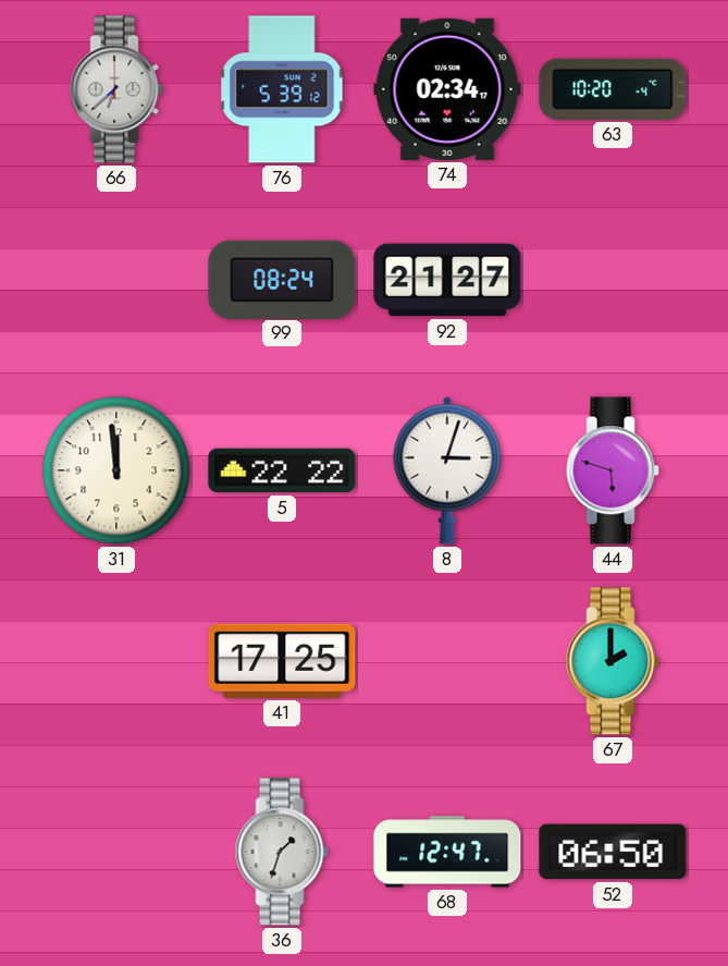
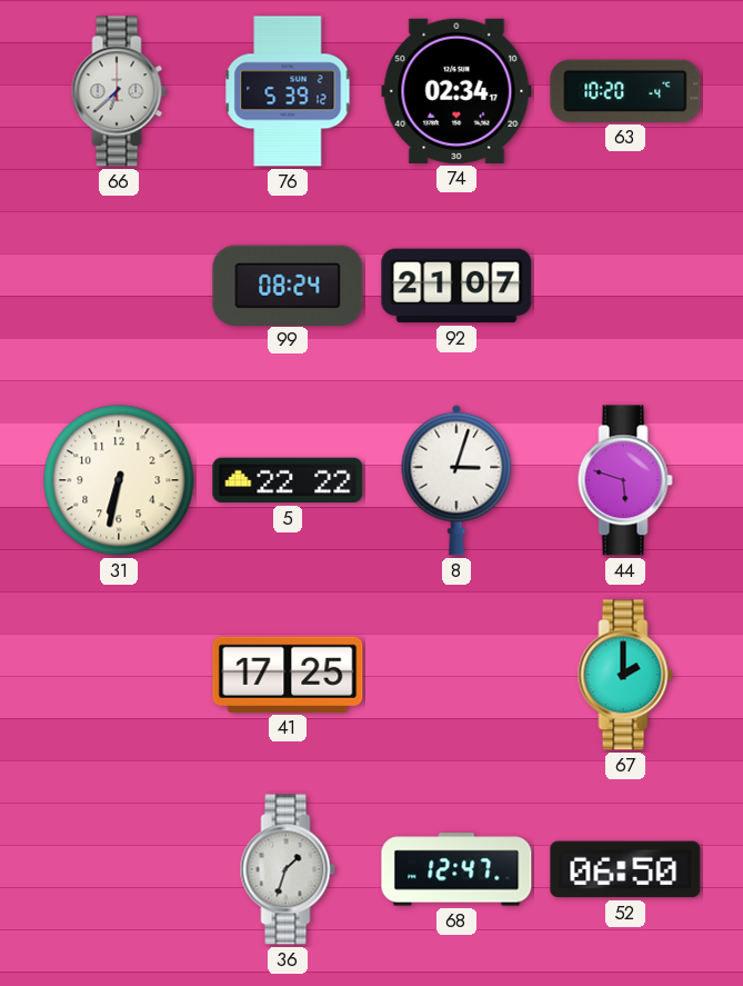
92: 21:27 -> 21:07
31: 11:59 -> 6:32
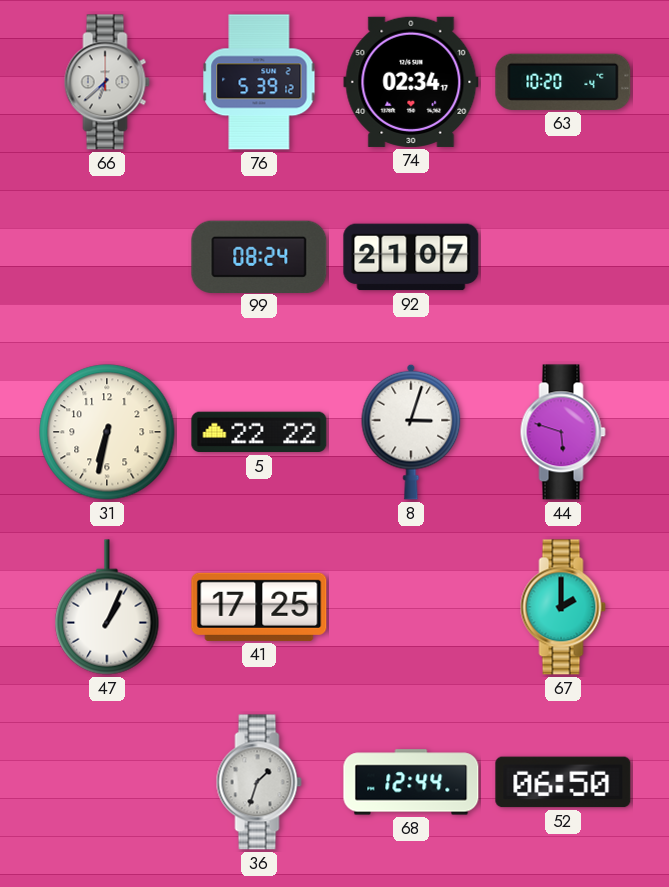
47: none -> 1:04
68: 12:47 -> 12:44
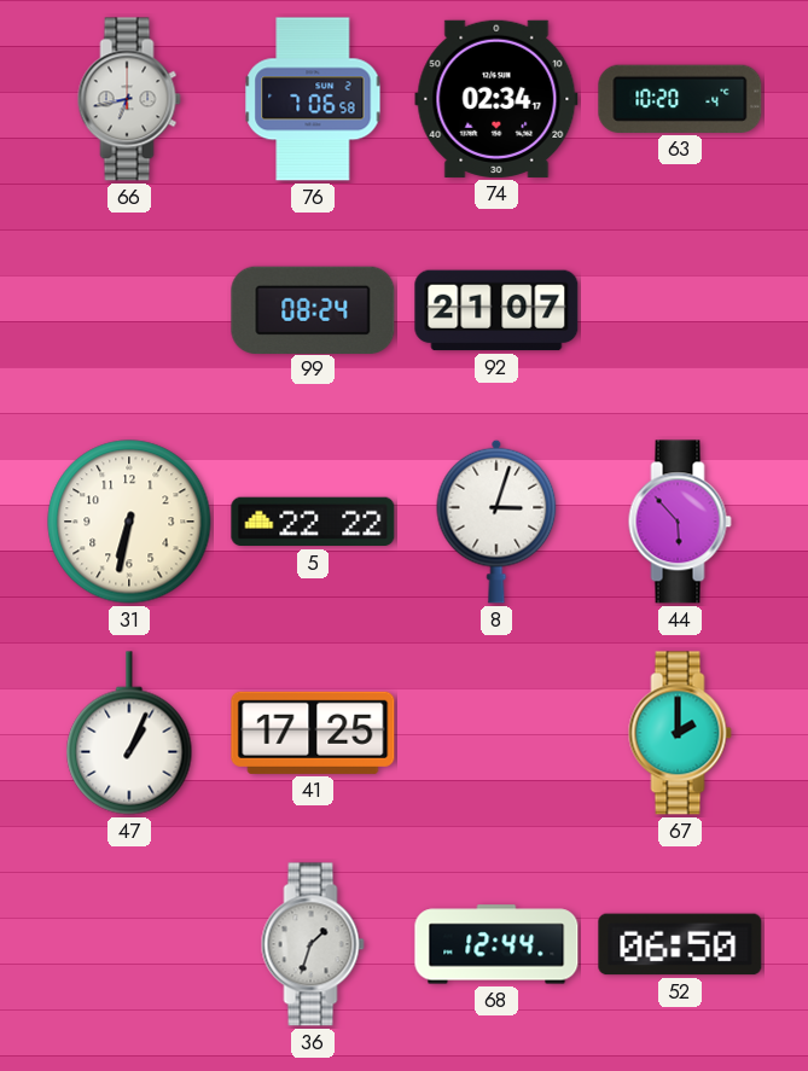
66: 6:38 -> 6:43
76: 5:39 -> 7:06
44: 5:48 -> 5:53
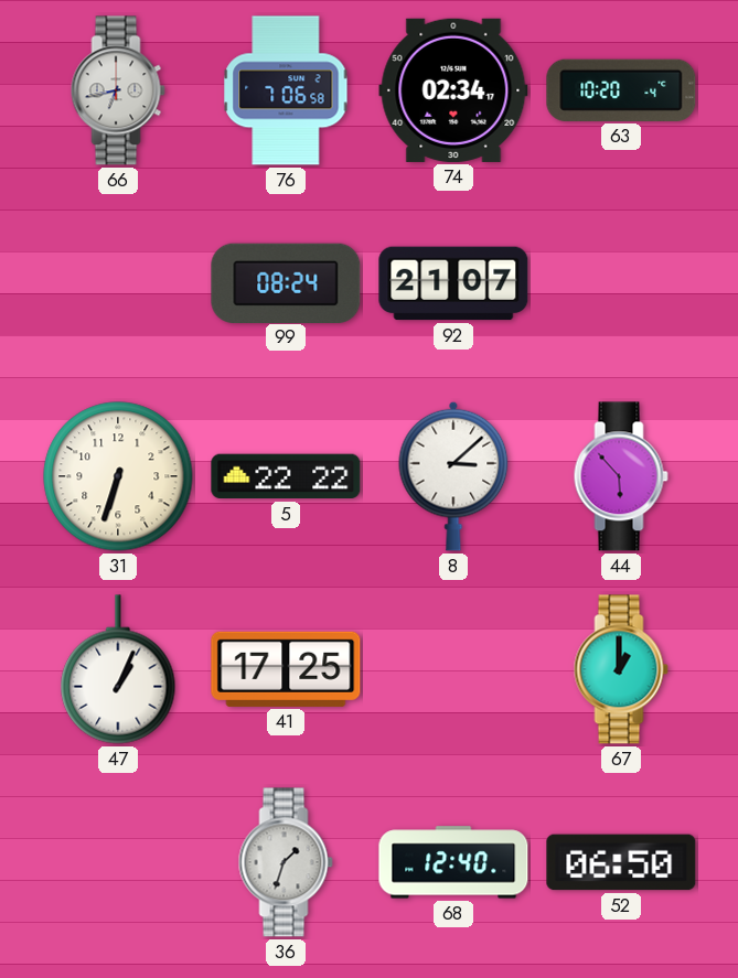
31: 6:32 -> 6:33
8: 3:03 -> 3:08
67: 2:00 -> 1:00
68: 12:44 -> 12:40
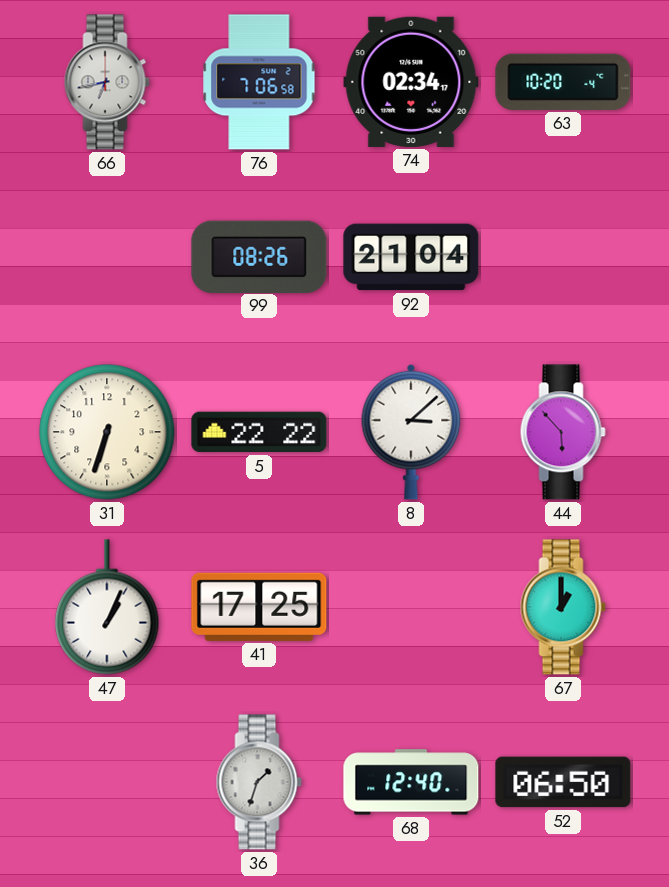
99: 08:24 -> 08:26
92: 21:07 -> 21:04
